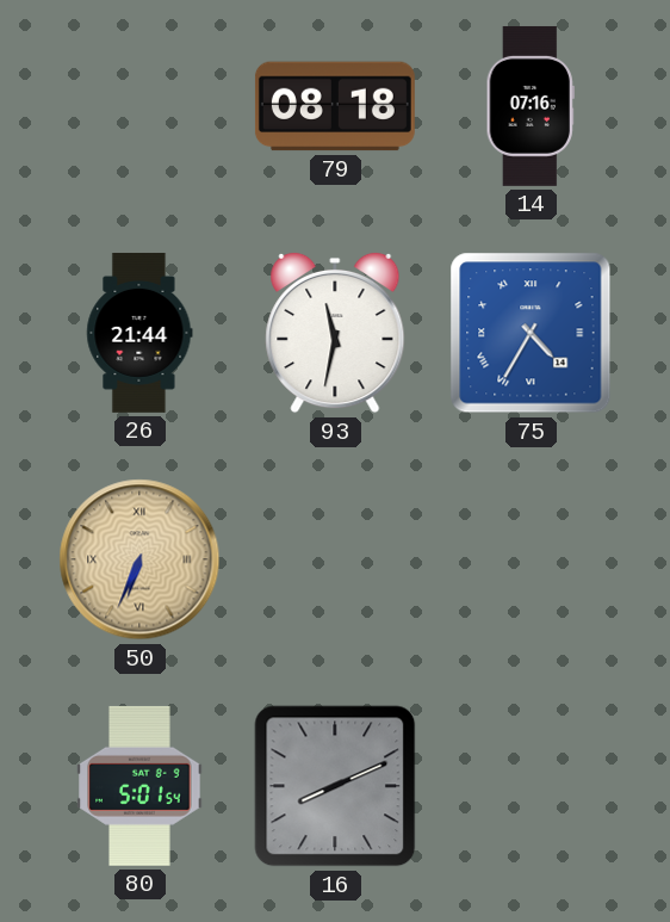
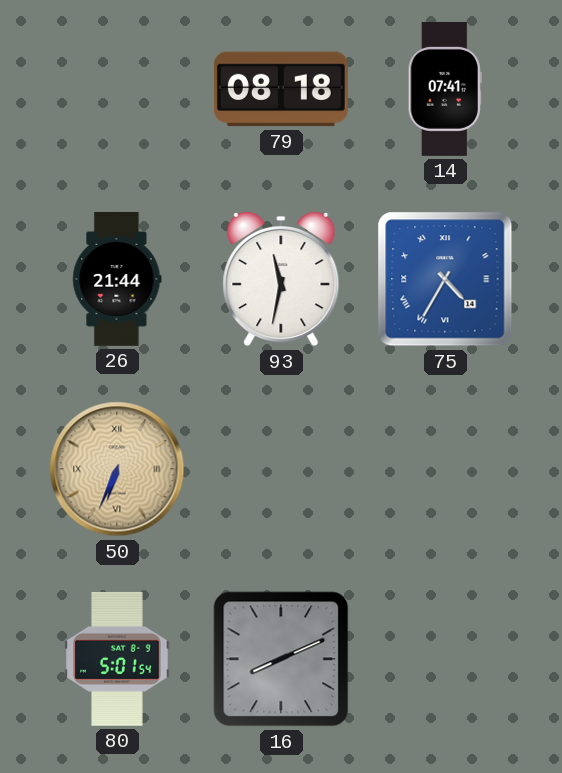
14: 07:16 -> 07:41
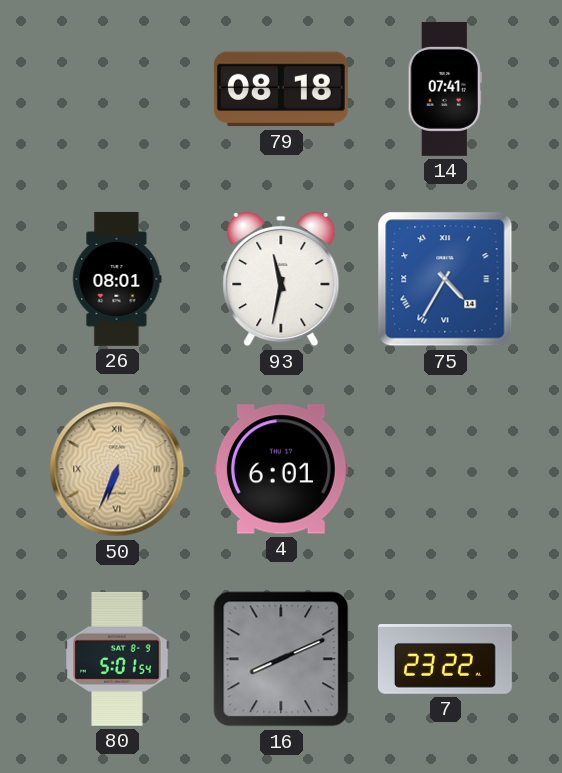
26: 21:44 -> 08:01
4: none -> 6:01
7: none -> 23:22
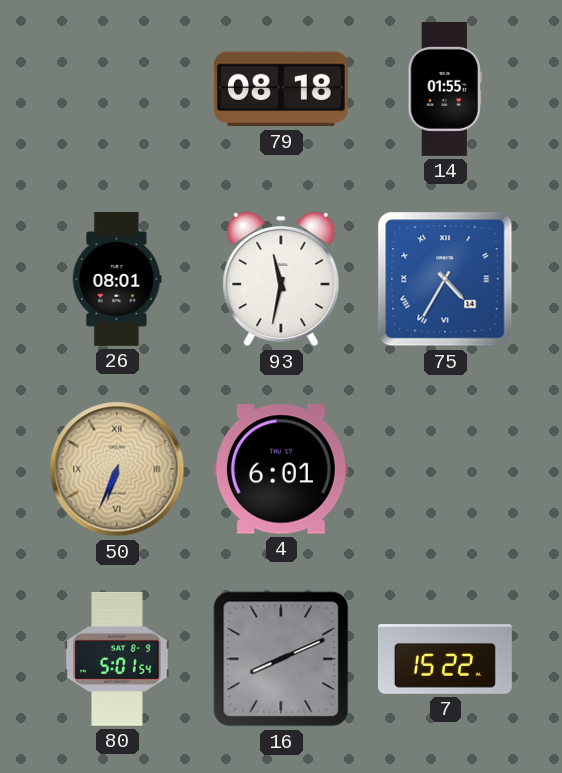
14: 07:41 -> 01:55
7: 23:22 -> 15:22
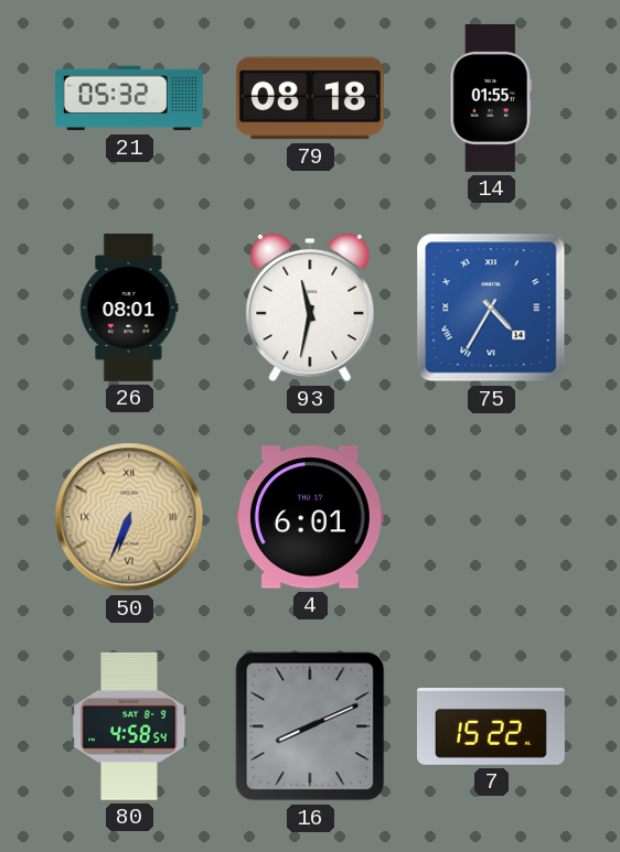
21: none -> 05:32
80: 5:01 -> 4:58
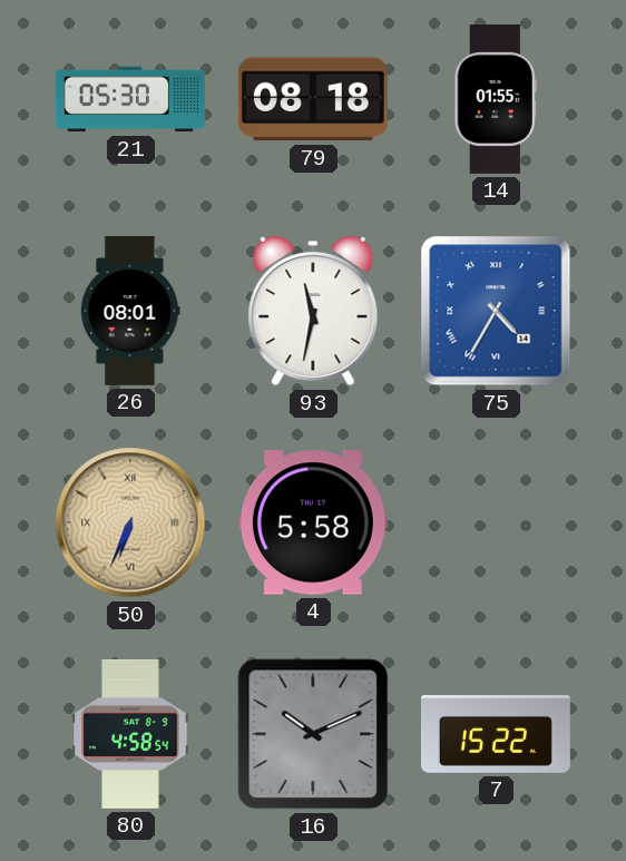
21: 05:32 -> 05:30
4: 6:01 -> 5:58
16: 8:11 -> 10:11
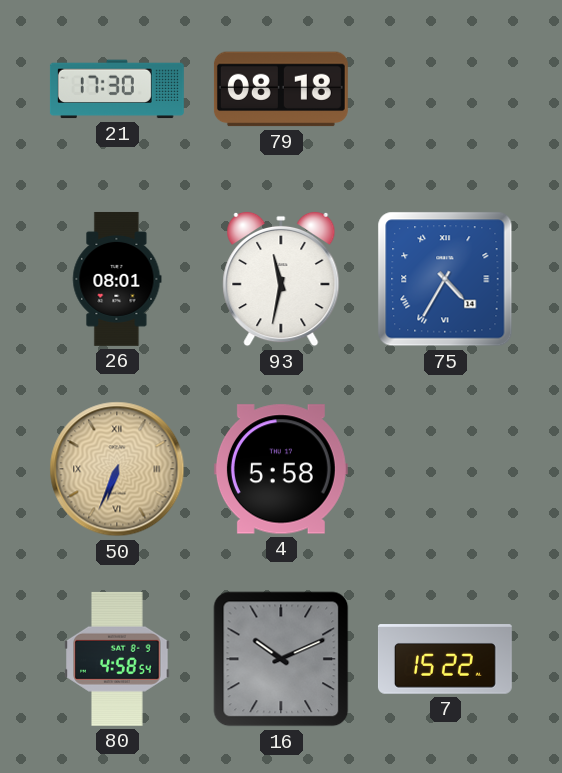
21: 05:30 -> 17:30
14: 01:55 -> none
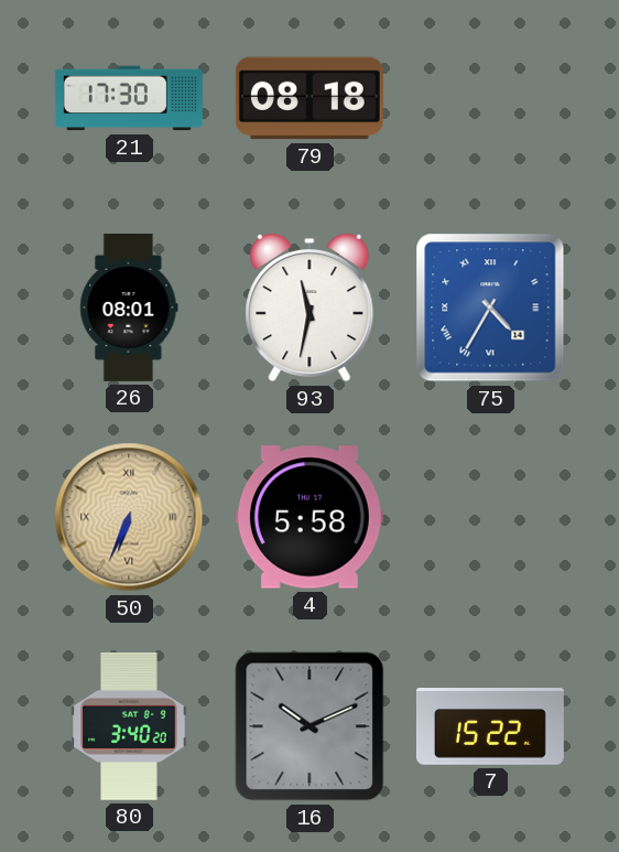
80: 4:58 -> 3:40
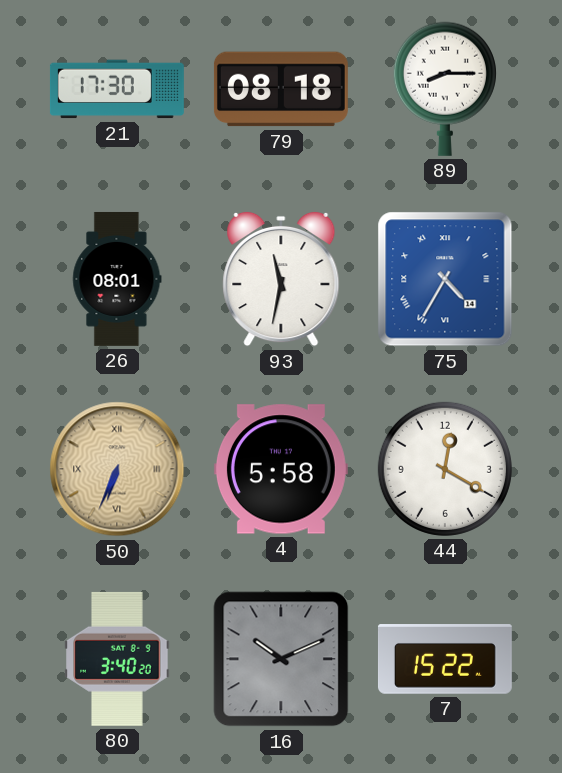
89: none -> 8:15
44: none -> 12:20
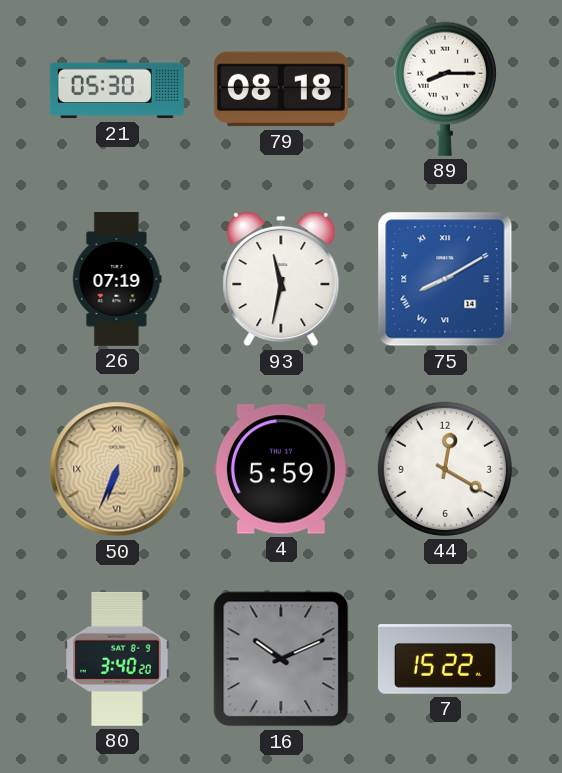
21: 17:30 -> 05:30
26: 08:01 -> 07:19
75: 4:35 -> 8:10
4: 5:58 -> 5:59
